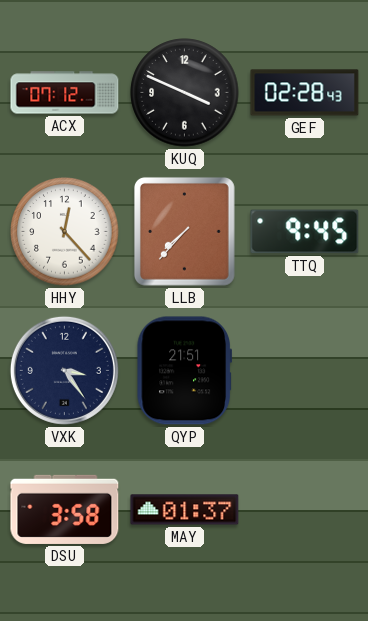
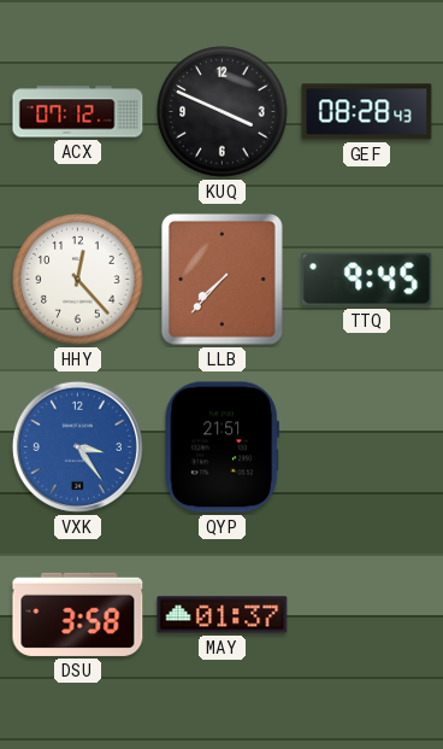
GEF: 02:28 -> 08:28
VXK dial: navy -> blue
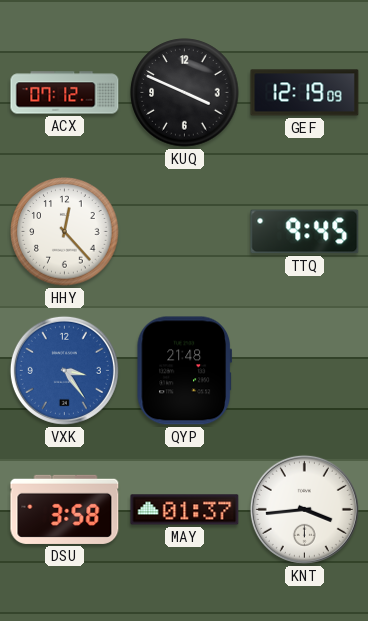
GEF: 08:28 -> 12:19
LLB: 7:37 -> none
QYP: 21:51 -> 21:48
KNT: none -> 3:44
